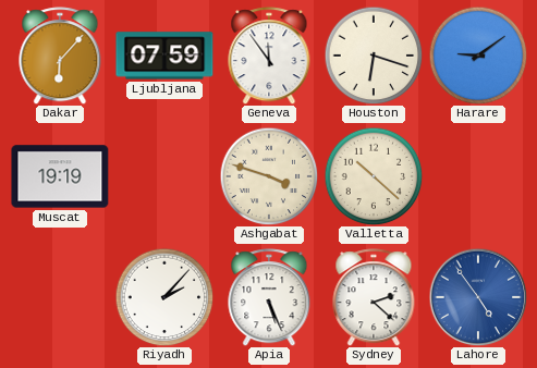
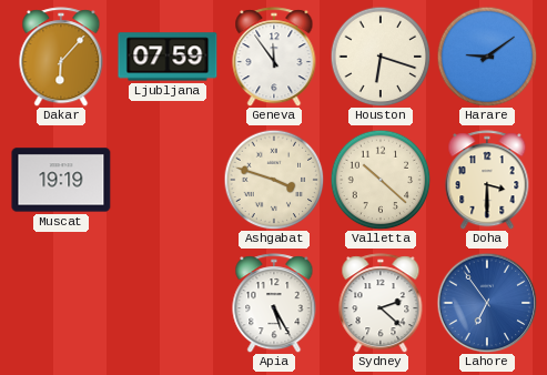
Doha: none -> 3:30
Riyadh: 2:07 -> none
Apia: 5:26 -> 5:25
Lahore: 4:54 -> 6:54
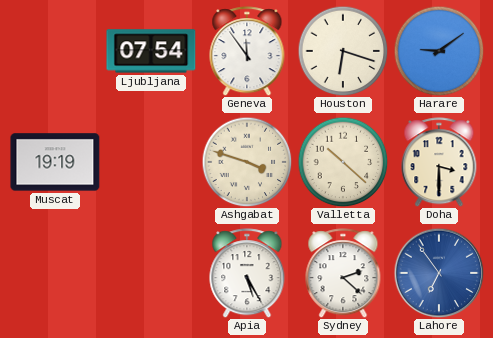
Dakar: 6:07 -> none
Ljubljana: 07:59 -> 07:54
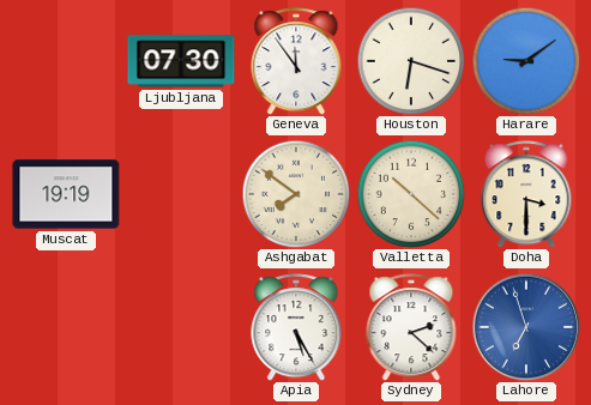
Ljubljana: 07:54 -> 07:30
Ashgabat: 3:48 -> 7:51
Lahore: 6:54 -> 6:57
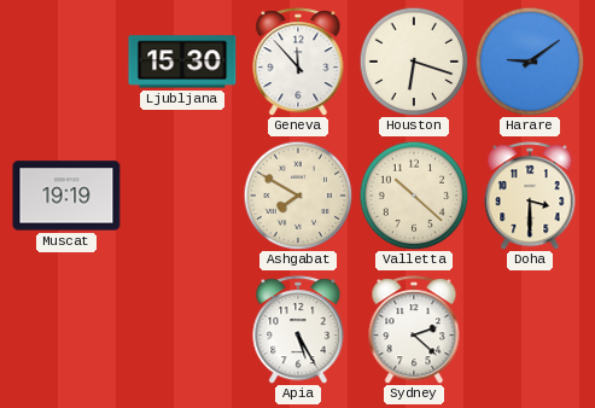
Ljubljana: 07:30 -> 15:30
Geneva: 11:54 -> 11:53
Ashgabat: 7:51 -> 7:50
Lahore: 6:57 -> none
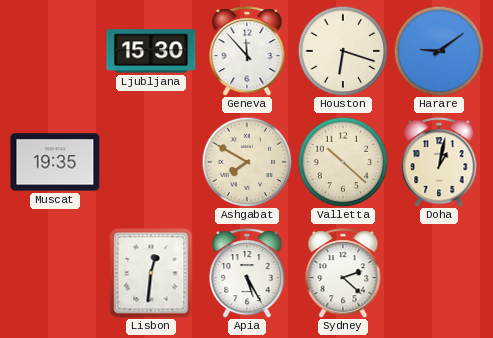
Muscat: 19:19 -> 19:35
Doha: 3:30 -> 1:02
Lisbon: none -> 12:31
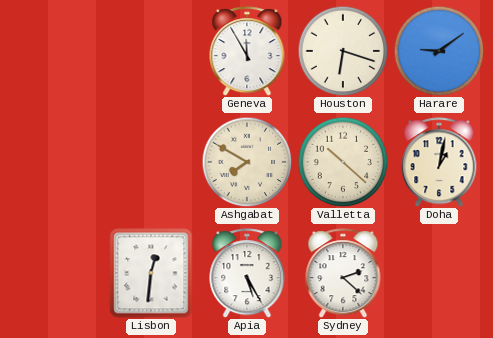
Ljubljana: 15:30 -> none
Geneva: 11:53 -> 11:55
Muscat: 19:35 -> none
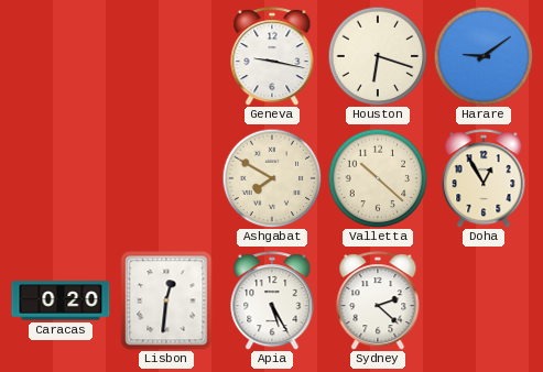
Geneva: 11:55 -> 9:17
Doha: 1:02 -> 12:55
Caracas: none -> 0:20
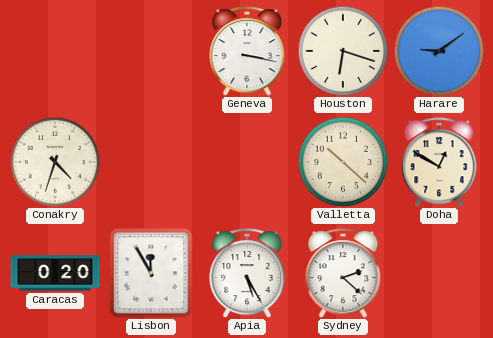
Geneva: 9:17 -> 3:17
Conakry: none -> 4:33
Ashgabat: 7:50 -> none
Doha: 12:55 -> 12:50
Lisbon: 12:31 -> 11:55
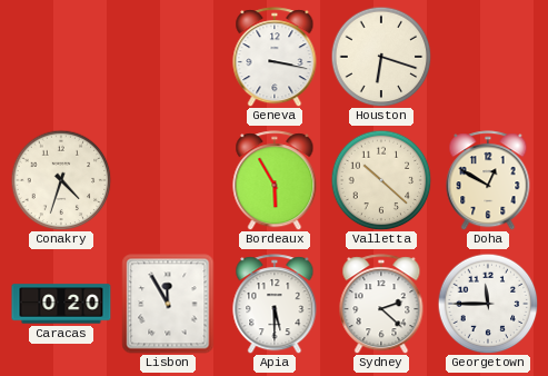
Harare: 9:09 -> none
Bordeaux: none -> 5:55
Apia: 5:25 -> 5:30
Georgetown: none -> 11:45
